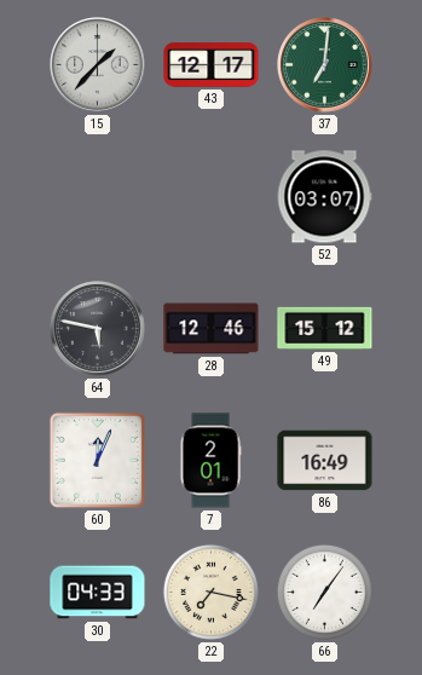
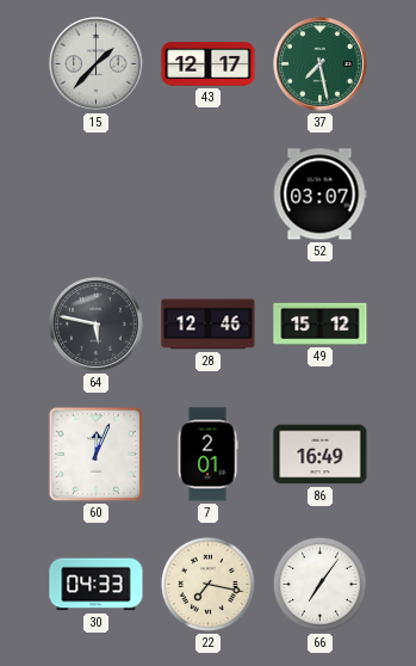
37: 7:01 -> 7:28
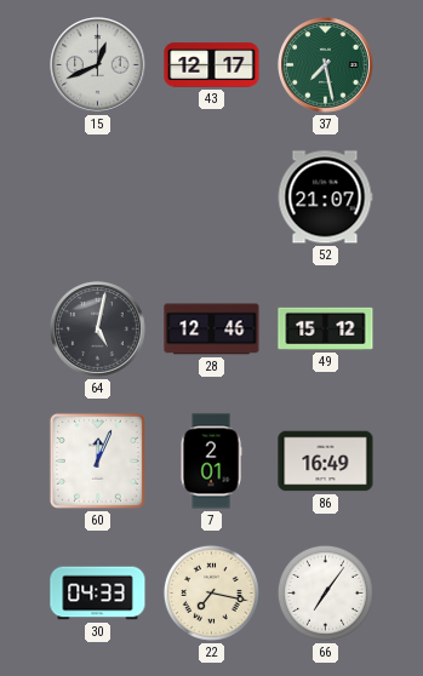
15: 1:37 -> 12:41
52: 03:07 -> 21:07
64: 5:47 -> 5:02
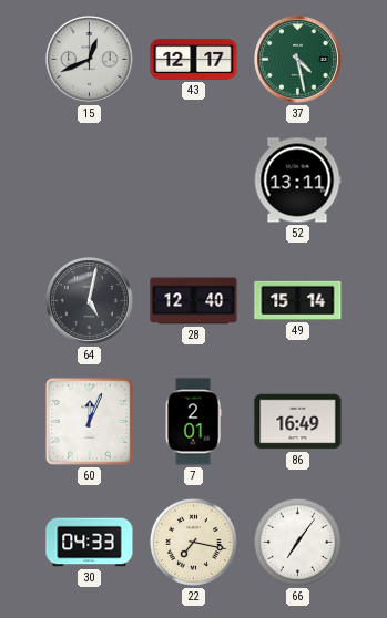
37: 7:28 -> 4:28
52: 21:07 -> 13:11
28: 12:46 -> 12:40
49: 15:12 -> 15:14
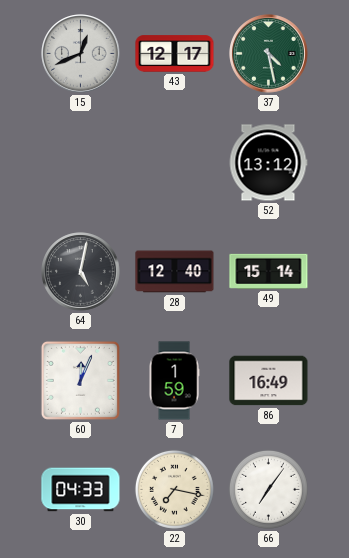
52: 13:11 -> 13:12
7: 2:01 -> 1:59
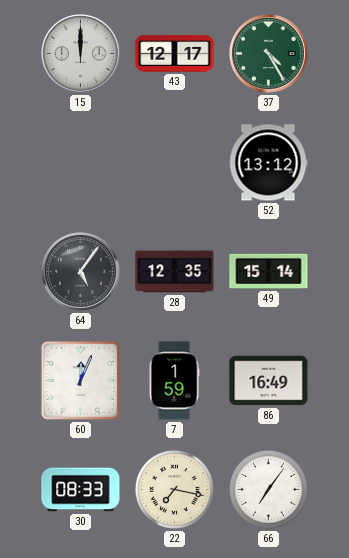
15: 12:41 -> 12:00
37: 4:28 -> 4:25
64: 5:02 -> 5:06
28: 12:40 -> 12:35
30: 04:33 -> 08:33
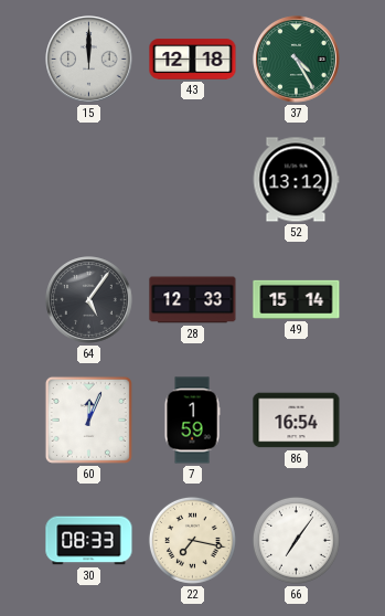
43: 12:17 -> 12:18
28: 12:35 -> 12:33
86: 16:49 -> 16:54
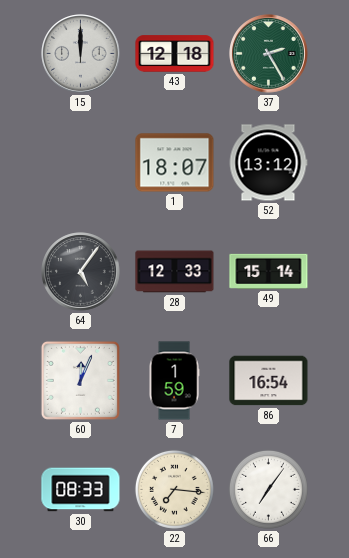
37: 4:25 -> 2:25
1: none -> 18:07
22: 7:17 -> 7:16
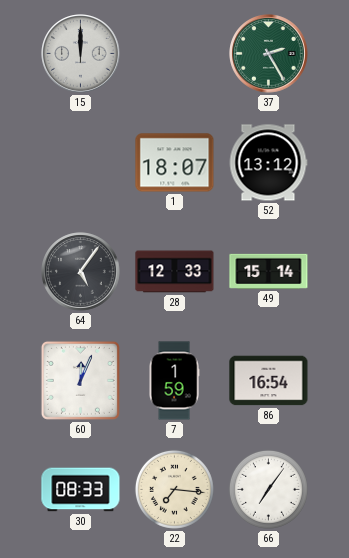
43: 12:18 -> none
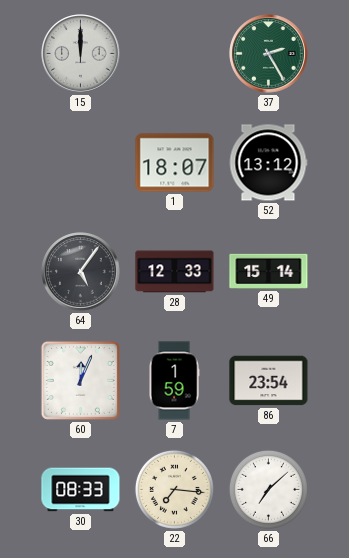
86: 16:54 -> 23:54
66: 7:06 -> 7:08
